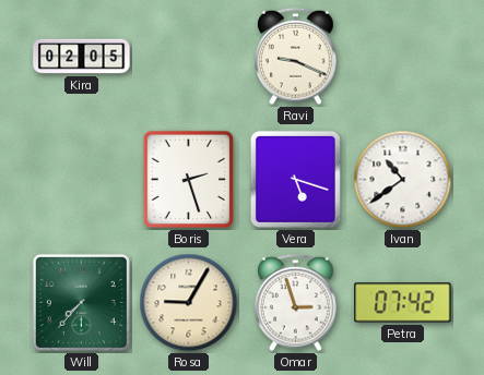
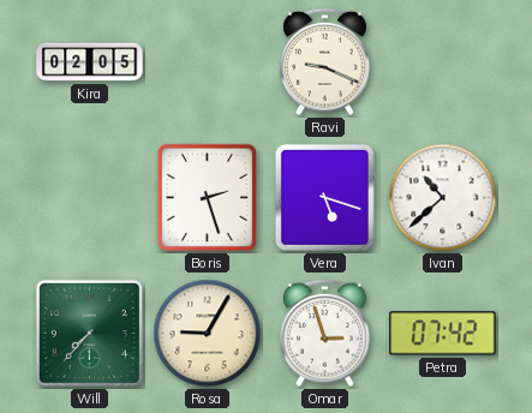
Ivan: 10:39 -> 10:38
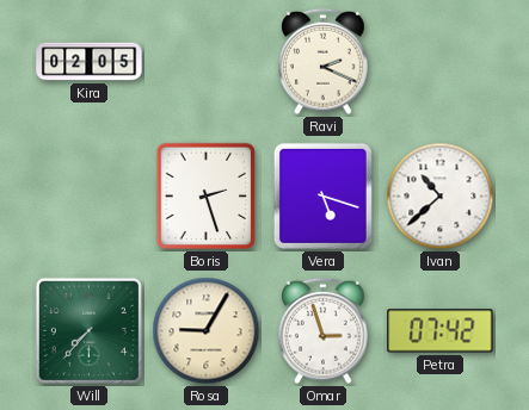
Ravi: 9:19 -> 2:19
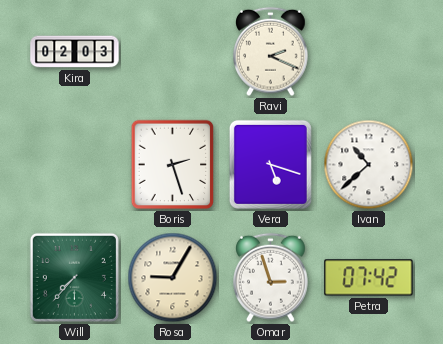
Kira: 02:05 -> 02:03
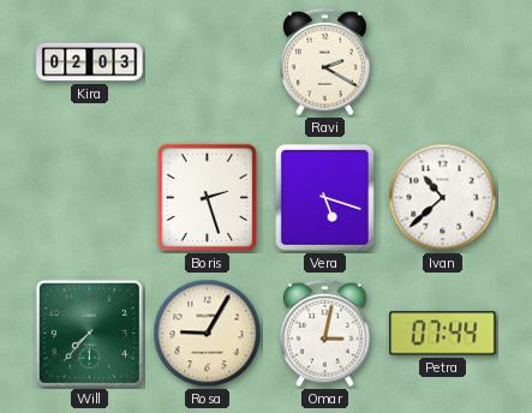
Ravi: 2:19 -> 2:20
Omar: 2:57 -> 3:02
Petra: 07:42 -> 07:44
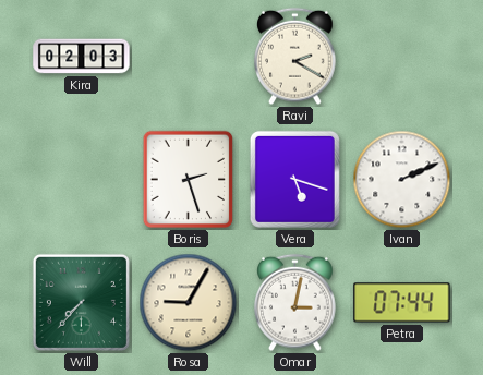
Ivan: 10:38 -> 2:11
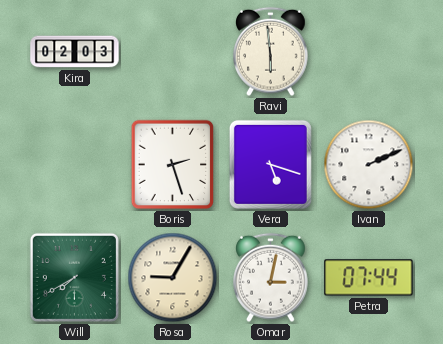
Ravi: 2:20 -> 5:59
Will: 7:37 -> 7:40
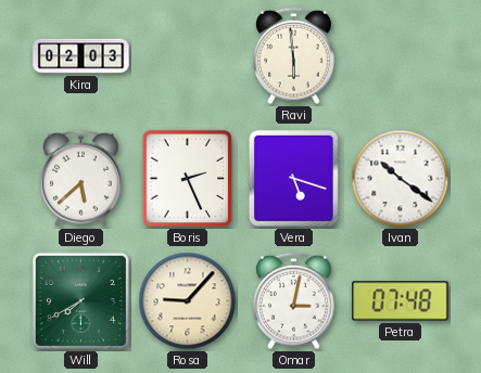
Diego: none -> 5:38
Boris: 2:27 -> 2:26
Ivan: 2:11 -> 10:21
Rosa: 9:05 -> 9:07
Petra: 07:44 -> 07:48
